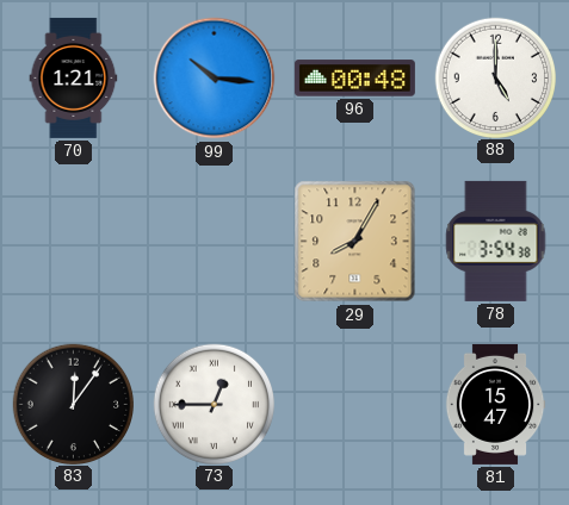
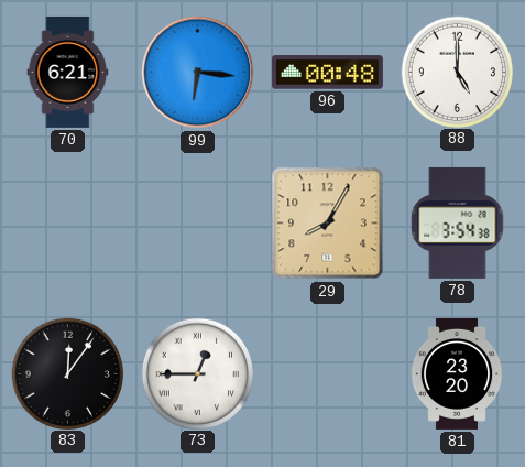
70: 1:21 -> 6:21
99: 10:16 -> 6:16
81: 15:47 -> 23:20
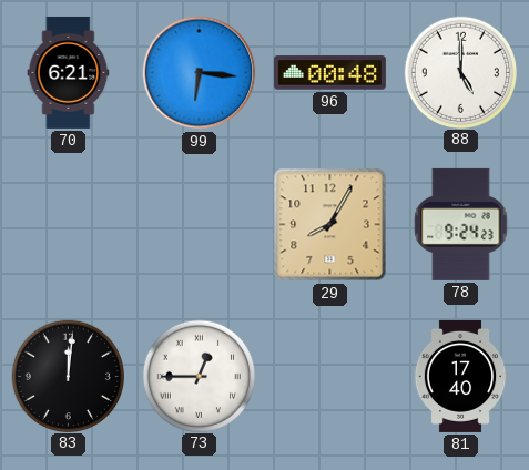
78: 3:54 -> 9:24
83: 12:06 -> 12:01
81: 23:20 -> 17:40
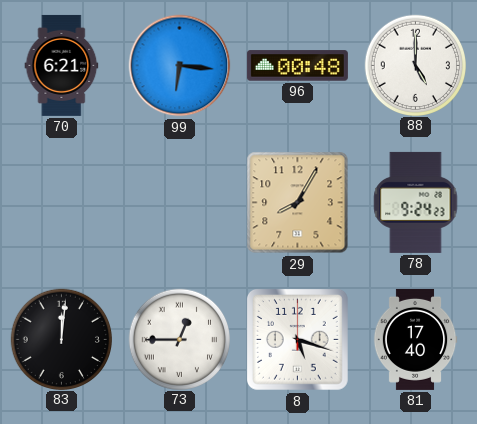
8: none -> 5:18
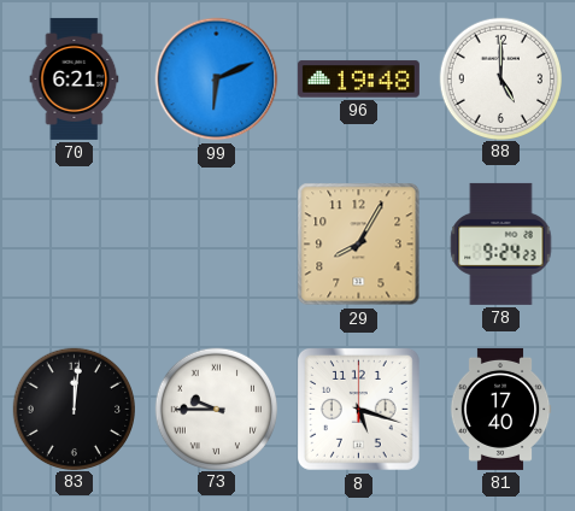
99: 6:16 -> 6:11
96: 00:48 -> 19:48
73: 12:45 -> 9:45
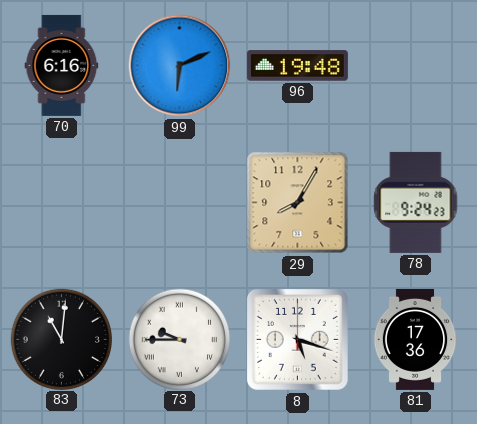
70: 6:21 -> 6:16
88: 5:00 -> none
83: 12:01 -> 11:01
81: 17:40 -> 17:36
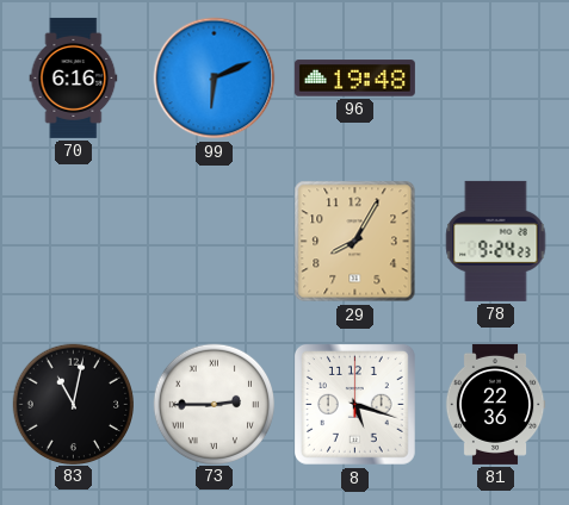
83: 11:01 -> 11:02
73: 9:45 -> 2:45
81: 17:36 -> 22:36
